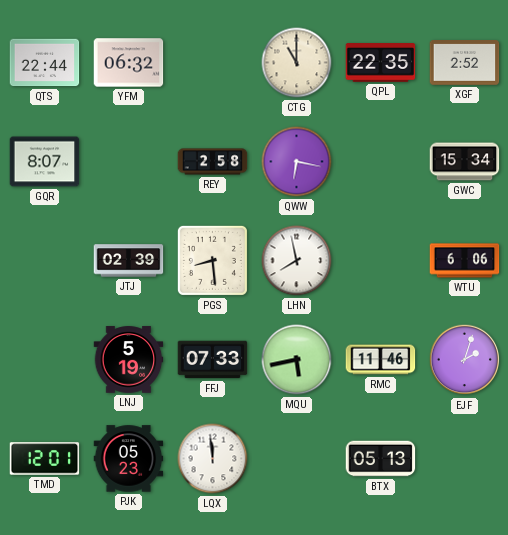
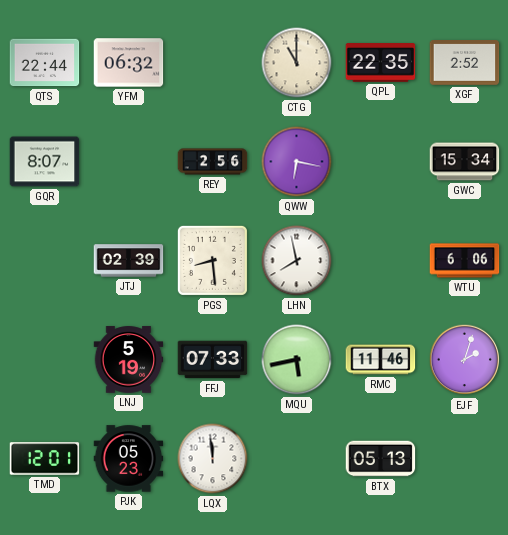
REY: 2:58 -> 2:56
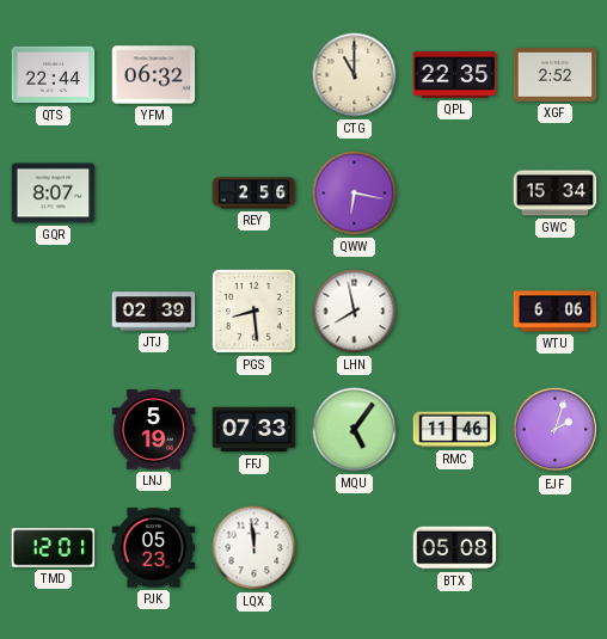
MQU: 5:43 -> 5:06
BTX: 05:13 -> 05:08
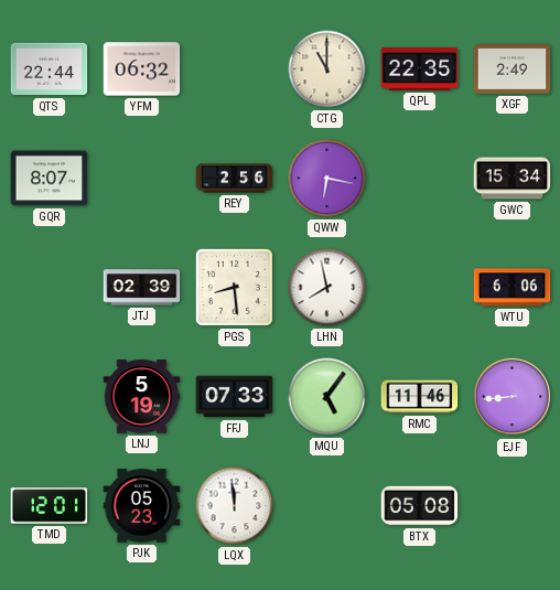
XGF: 2:52 -> 2:49
EJF: 2:03 -> 8:44
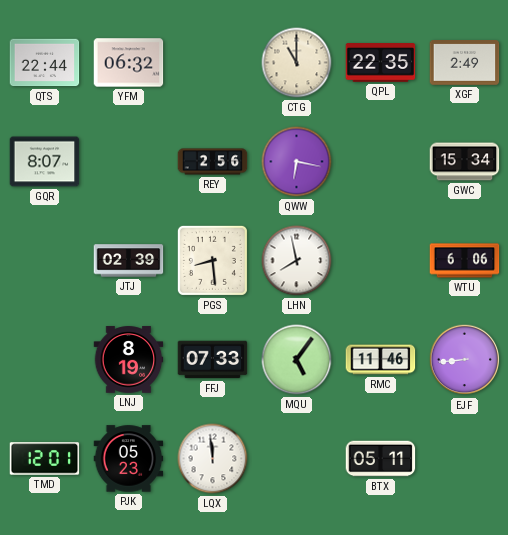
LNJ: 5:19 -> 8:19
BTX: 05:08 -> 05:11
